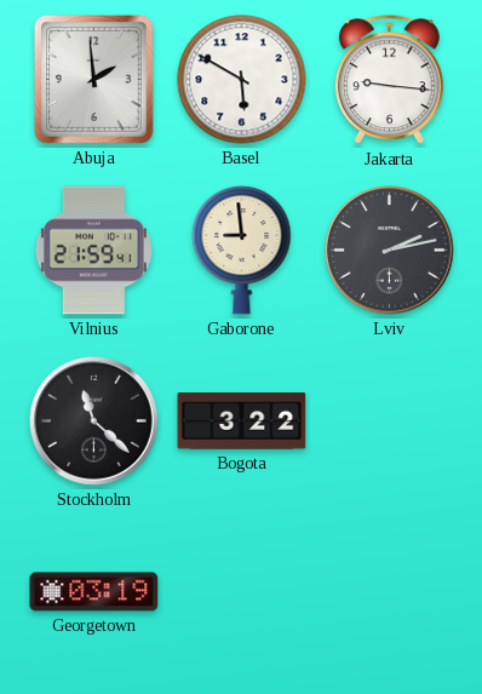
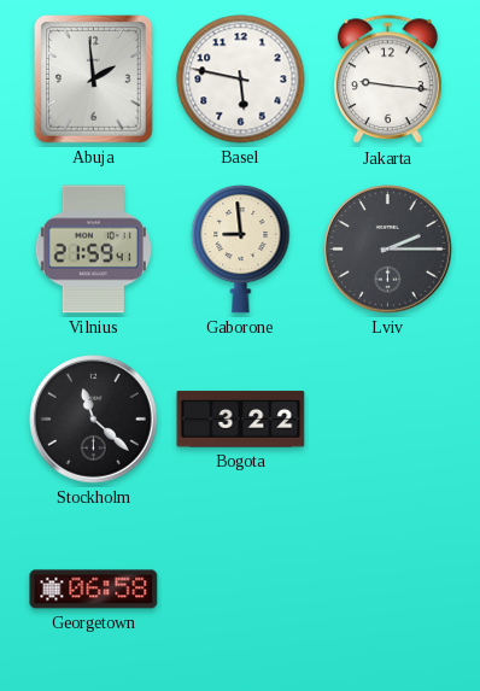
Basel: 5:50 -> 5:47
Lviv: 2:13 -> 2:15
Georgetown: 03:19 -> 06:58
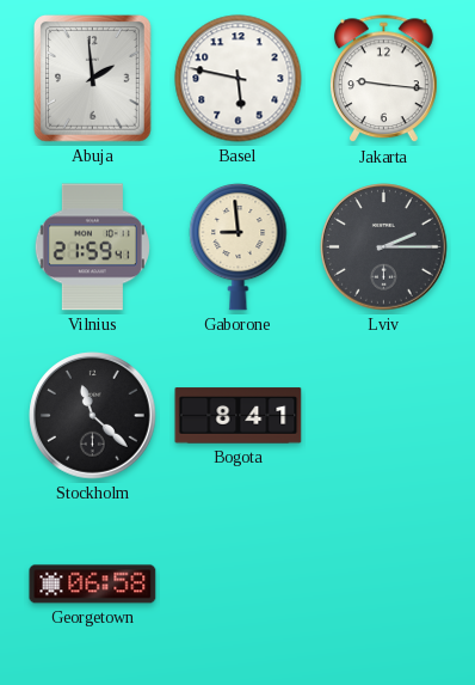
Bogota: 3:22 -> 8:41
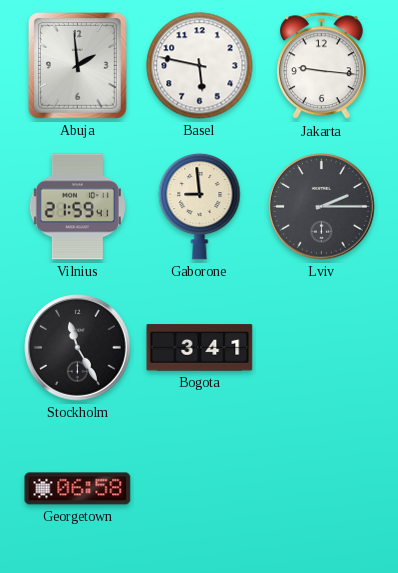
Stockholm: 11:22 -> 11:25
Bogota: 8:41 -> 3:41
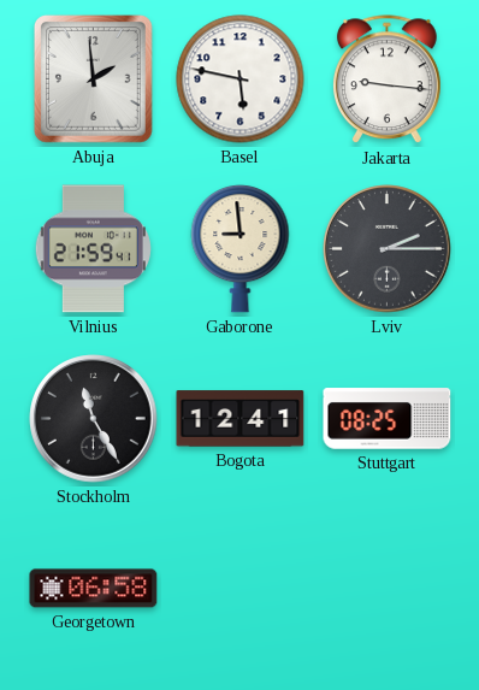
Bogota: 3:41 -> 12:41
Stuttgart: none -> 08:25
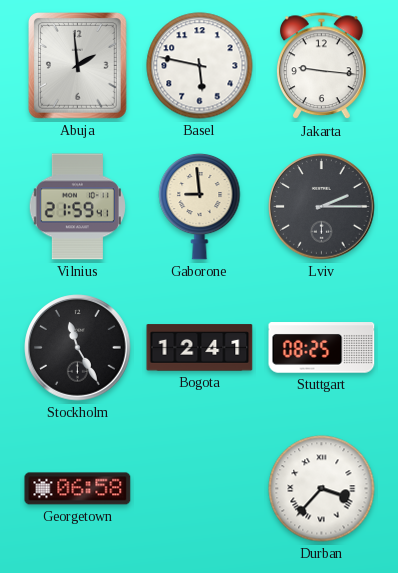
Durban: none -> 3:37
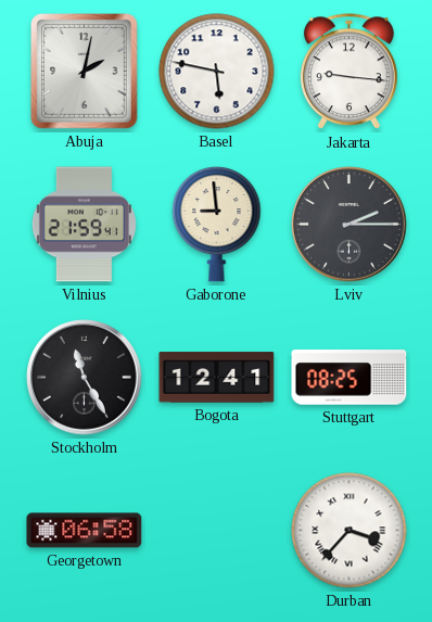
Abuja: 1:59 -> 2:02
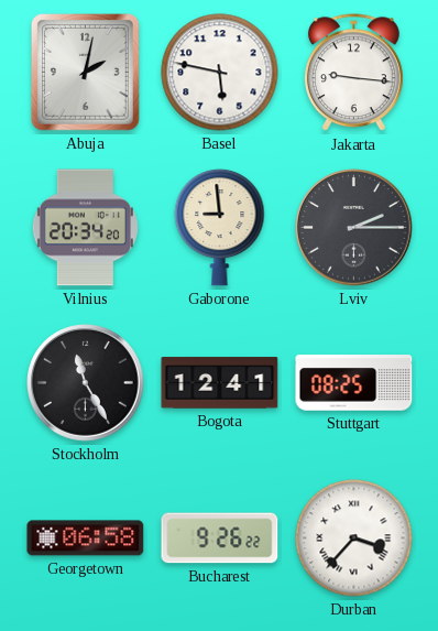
Vilnius: 21:59 -> 20:34
Bucharest: none -> 9:26
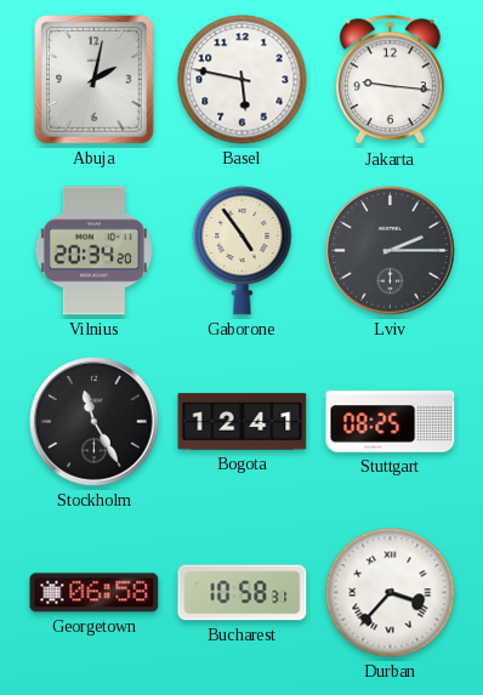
Gaborone: 8:59 -> 4:54
Bucharest: 9:26 -> 10:58
